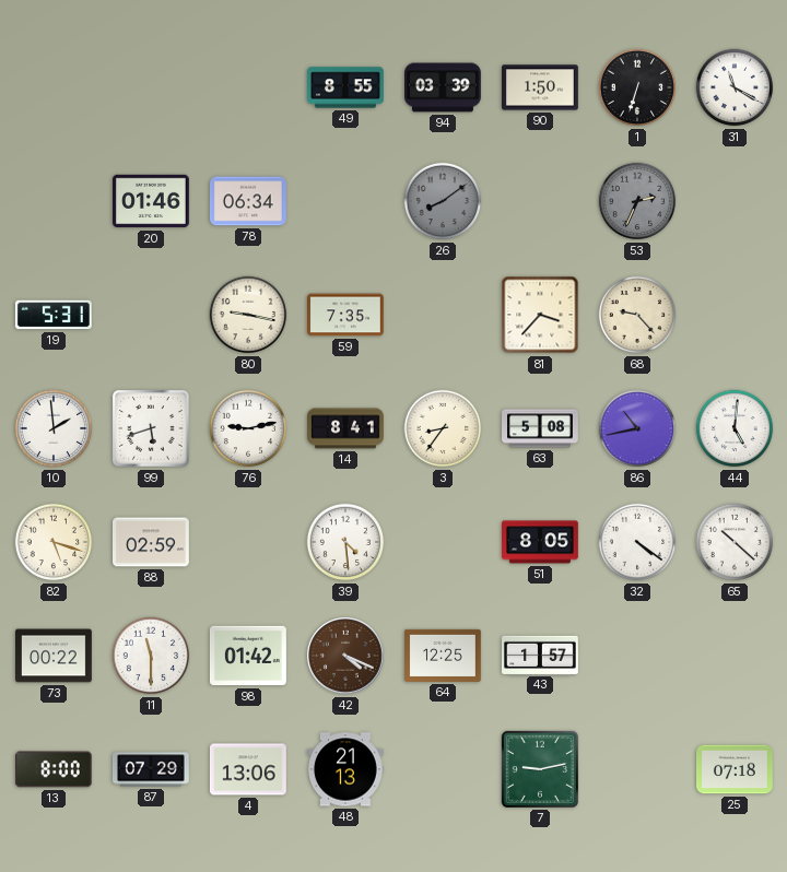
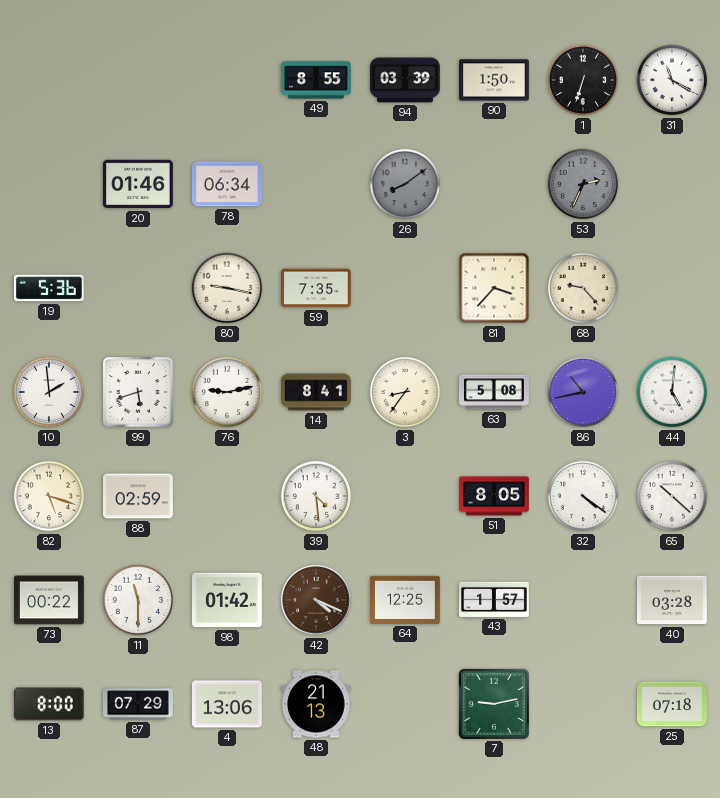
19: 5:31 -> 5:36
40: none -> 03:28
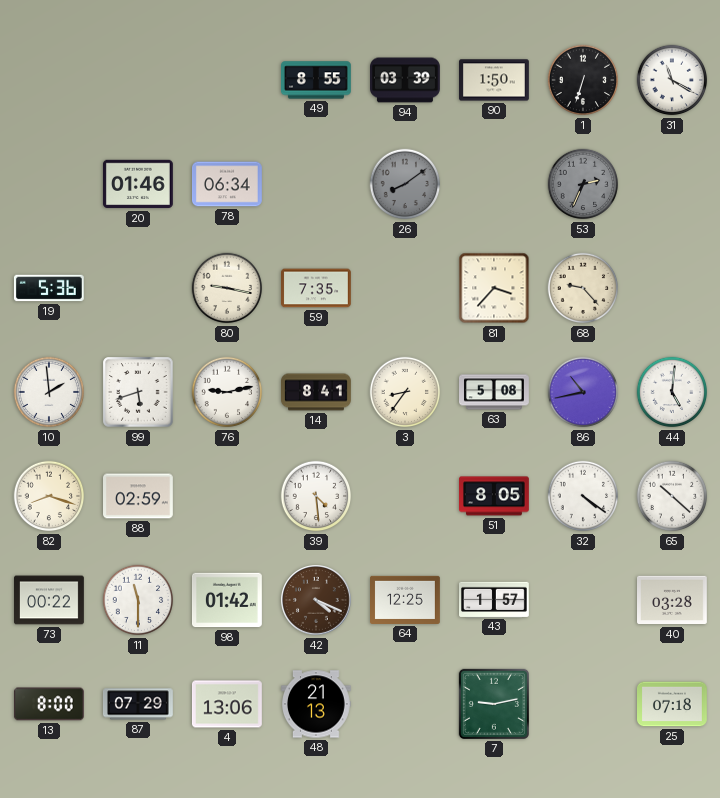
82: 5:18 -> 8:18
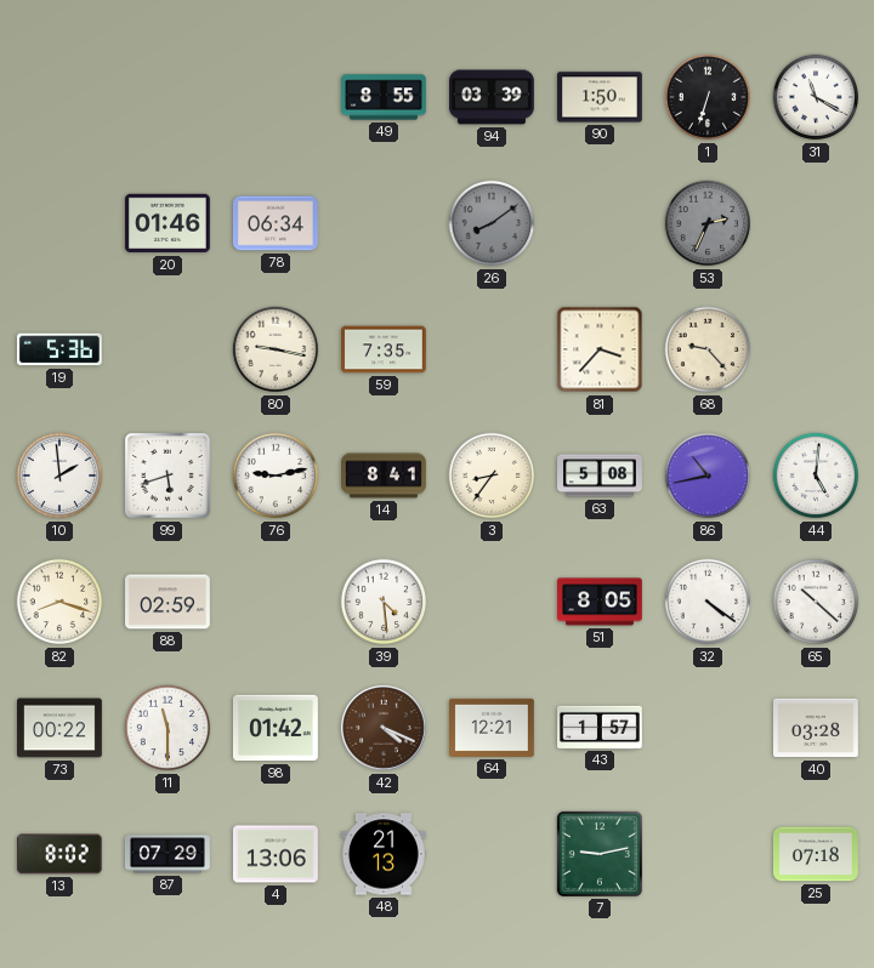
64: 12:25 -> 12:21
13: 8:00 -> 8:02
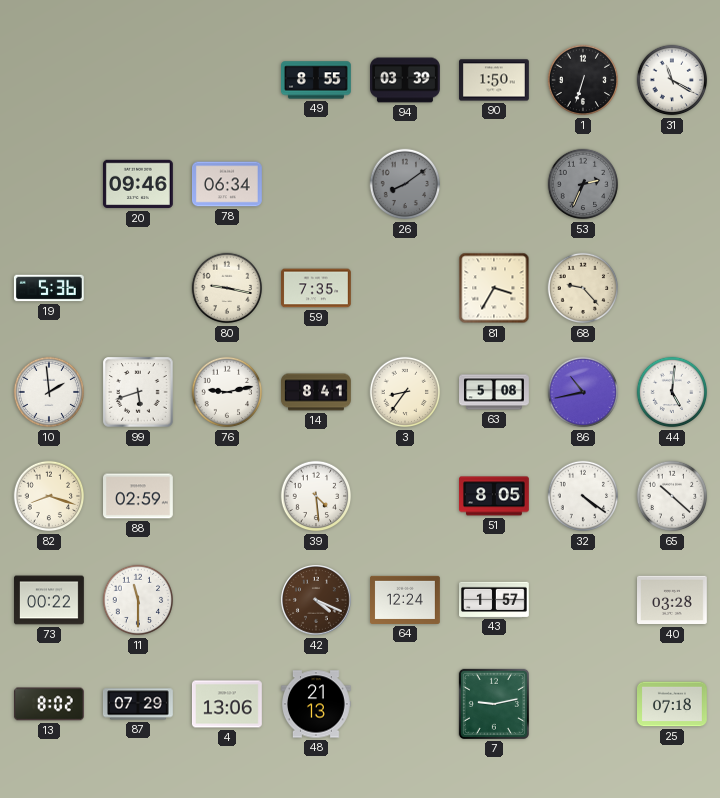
20: 01:46 -> 09:46
81: 3:37 -> 3:35
98: 01:42 -> none
64: 12:21 -> 12:24
